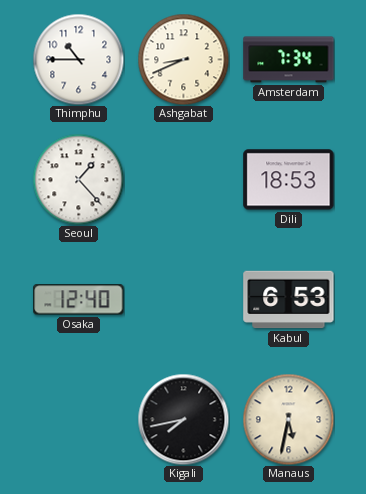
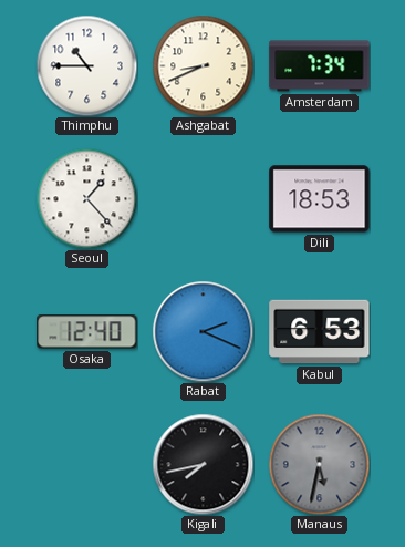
Rabat: none -> 2:19
Manaus dial: cream -> grey
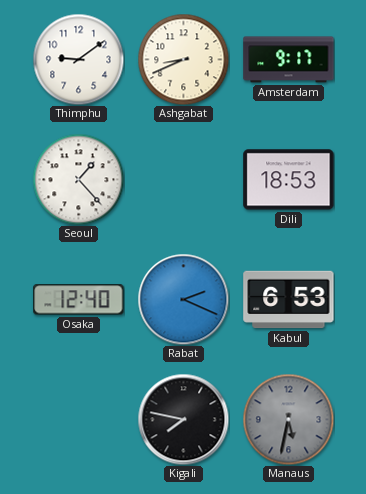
Thimphu: 10:45 -> 9:09
Amsterdam: 7:34 -> 9:17
Kigali: 7:43 -> 7:47
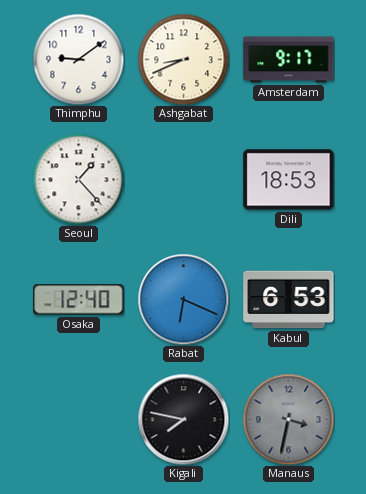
Rabat: 2:19 -> 6:19
Manaus: 5:32 -> 3:32
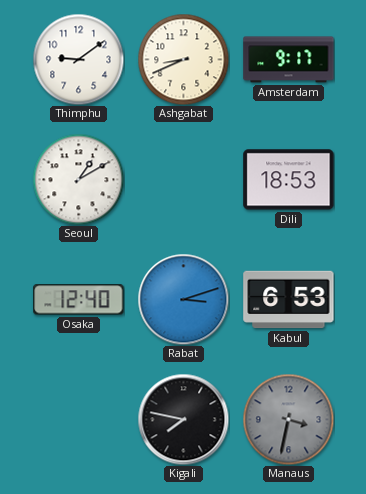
Seoul: 1:23 -> 1:10
Rabat: 6:19 -> 3:12
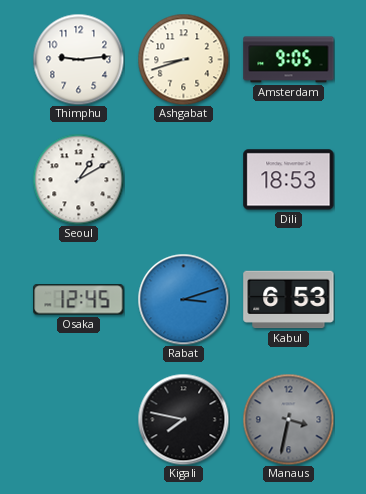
Thimphu: 9:09 -> 9:14
Ashgabat: 8:41 -> 8:42
Amsterdam: 9:17 -> 9:05
Osaka: 12:40 -> 12:45
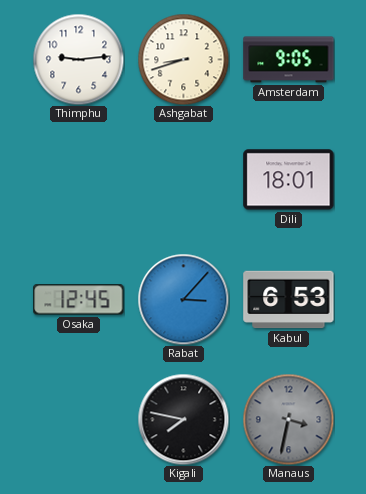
Seoul: 1:10 -> none
Dili: 18:53 -> 18:01
Rabat: 3:12 -> 3:07
